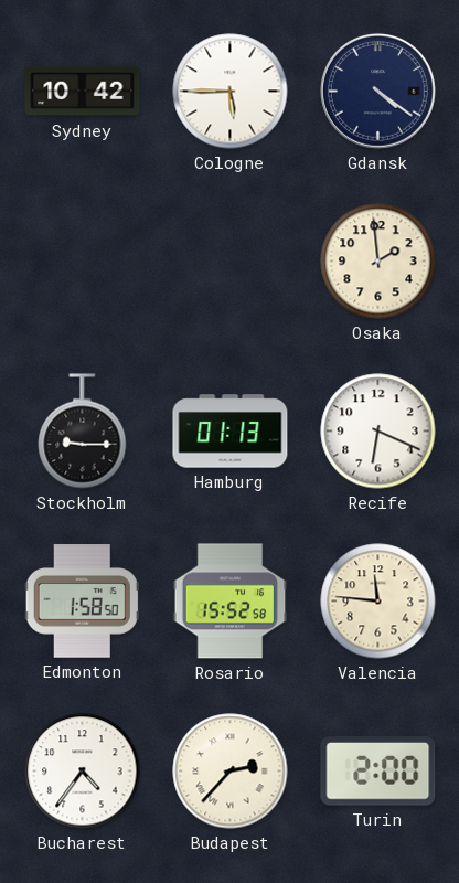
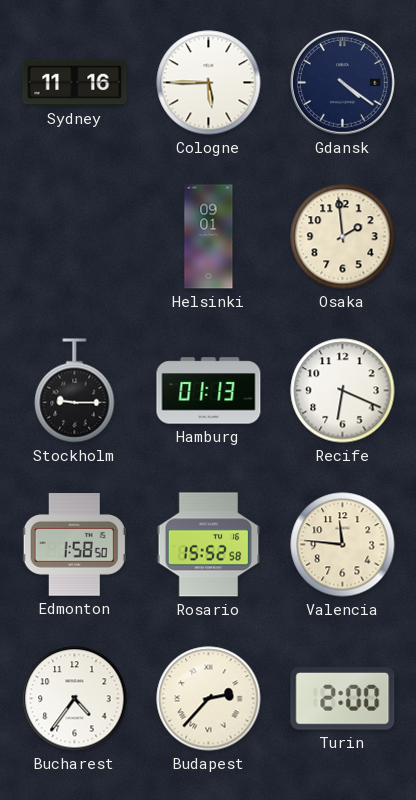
Sydney: 10:42 -> 11:16
Helsinki: none -> 09:01
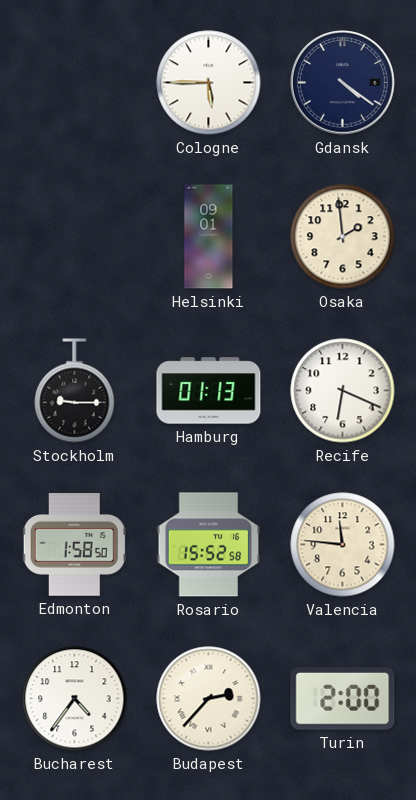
Sydney: 11:16 -> none
